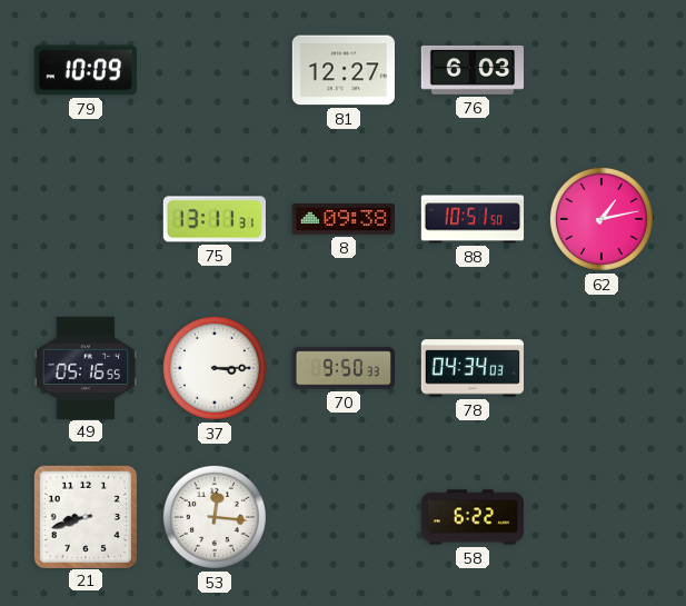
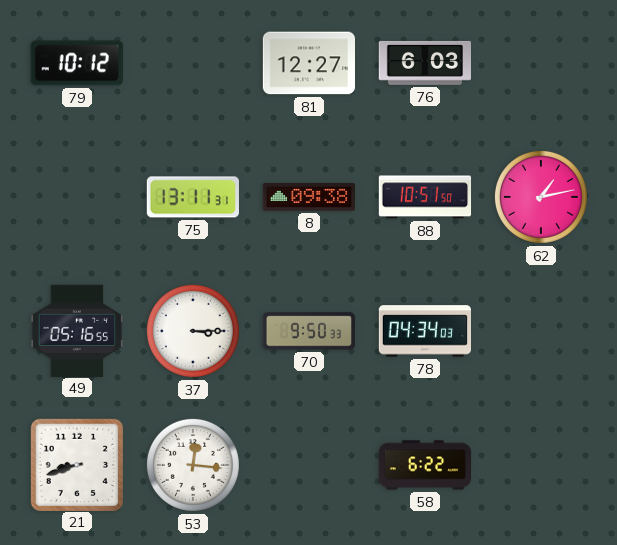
79: 10:09 -> 10:12
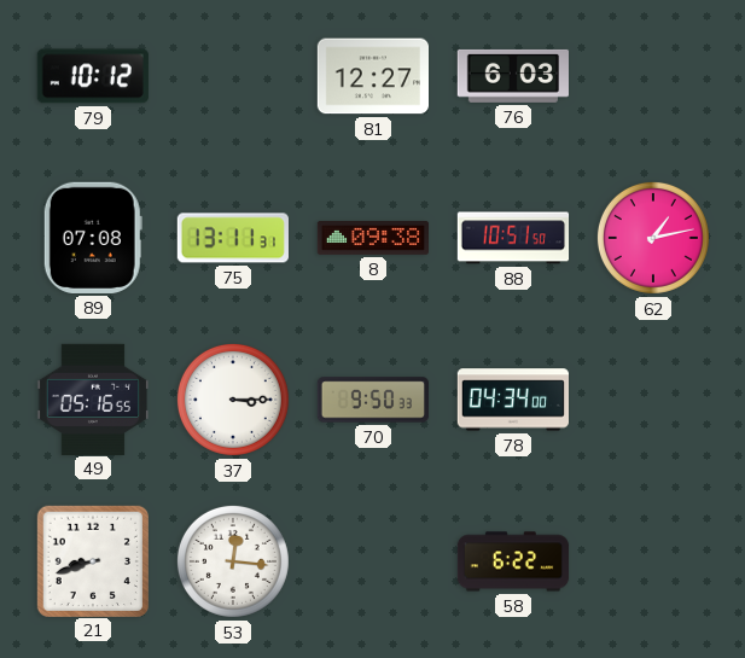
89: none -> 07:08
78: 04:34:03 -> 04:34:00
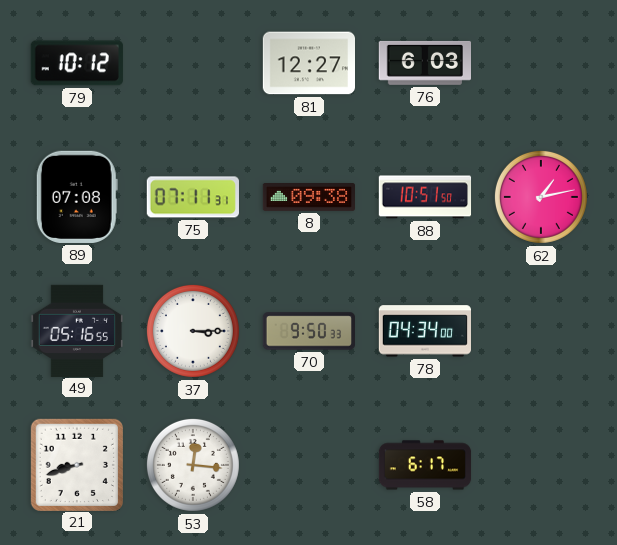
75: 13:11 -> 07:11
58: 6:22 -> 6:17
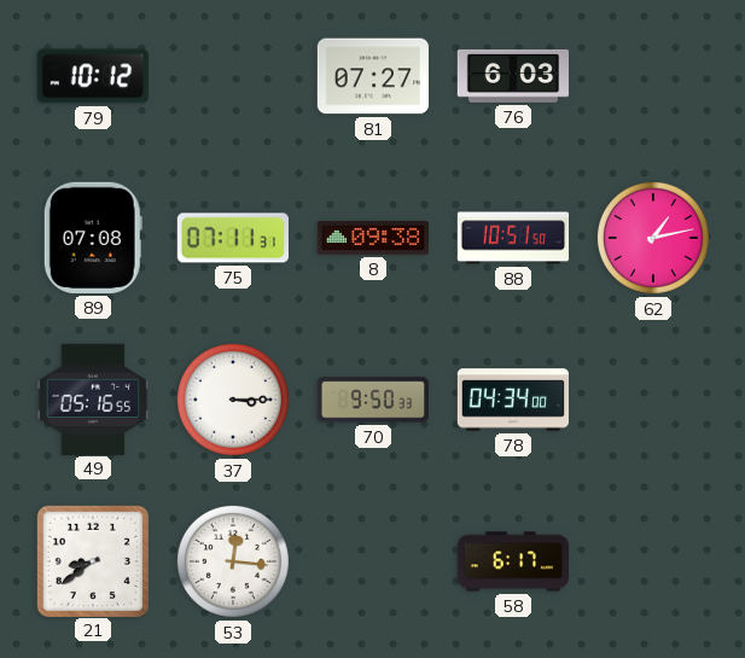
81: 12:27 -> 07:27
21: 8:42 -> 8:39
